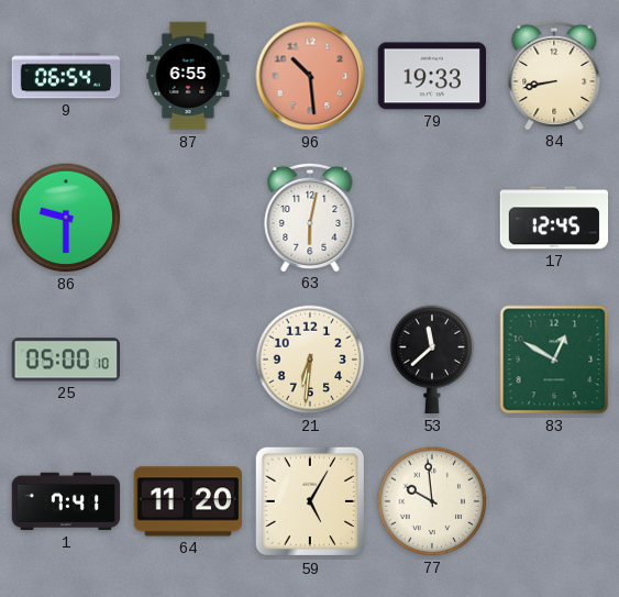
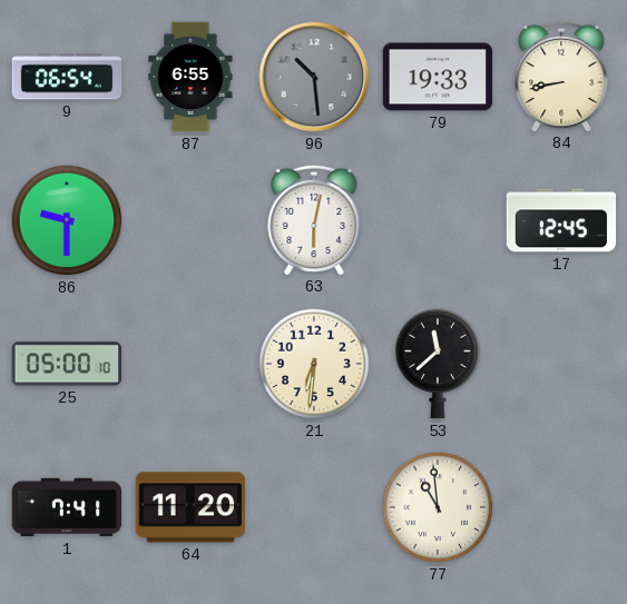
96 dial: salmon -> grey
83: 12:50 -> none
59: 5:05 -> none
77: 9:59 -> 10:59
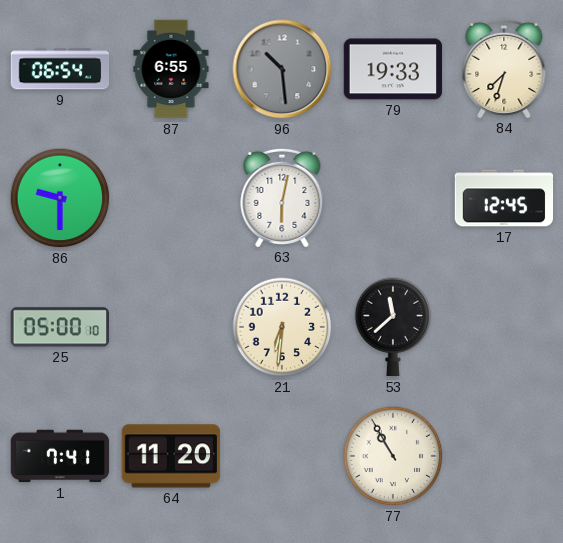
84: 8:43 -> 7:33
77: 10:59 -> 10:55
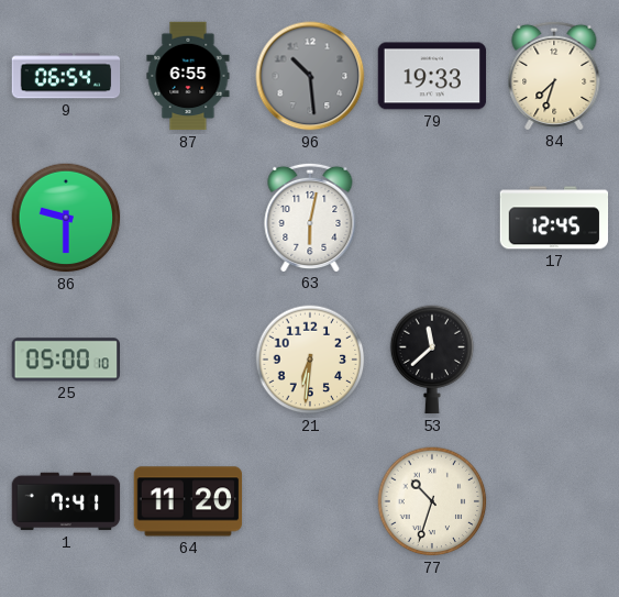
77: 10:55 -> 10:33
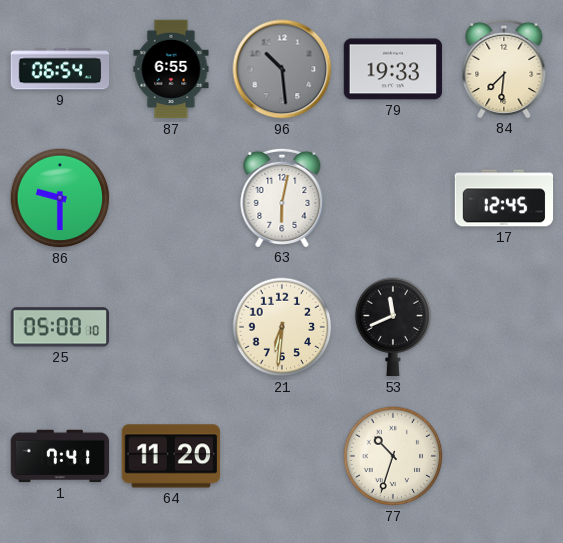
84: 7:33 -> 7:31
53: 11:38 -> 11:41
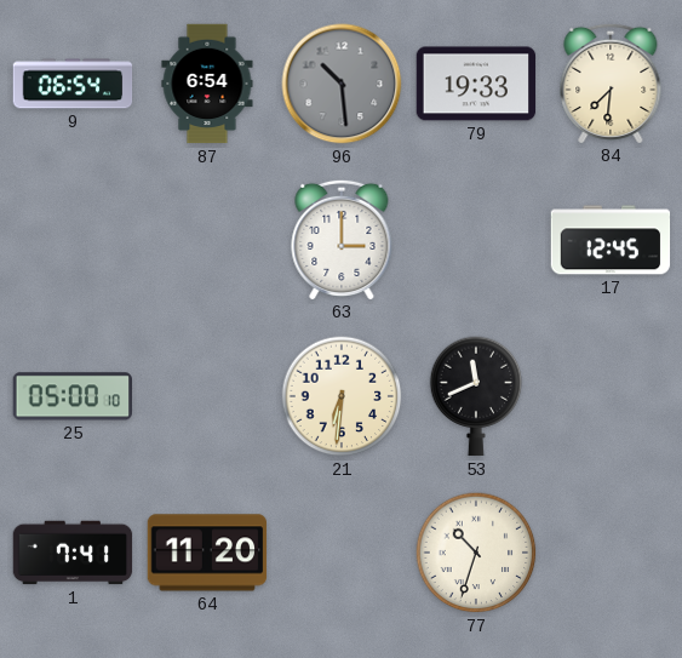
87: 6:55 -> 6:54
86: 9:30 -> none
63: 6:02 -> 3:00
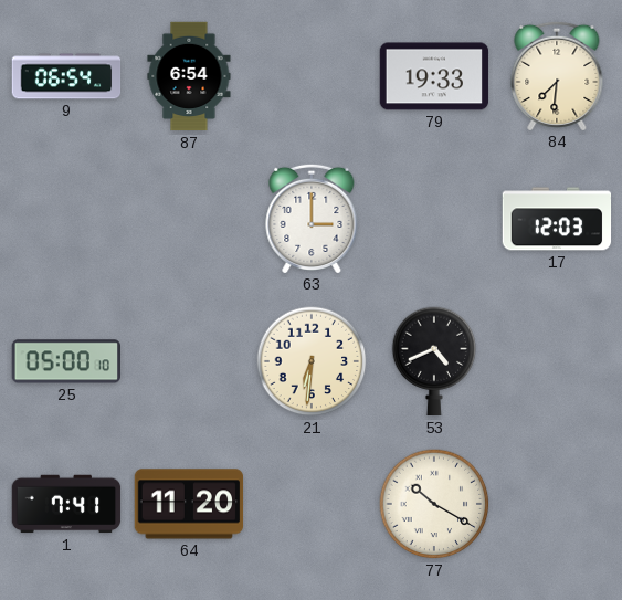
96: 10:29 -> none
17: 12:45 -> 12:03
53: 11:41 -> 4:41
77: 10:33 -> 10:20
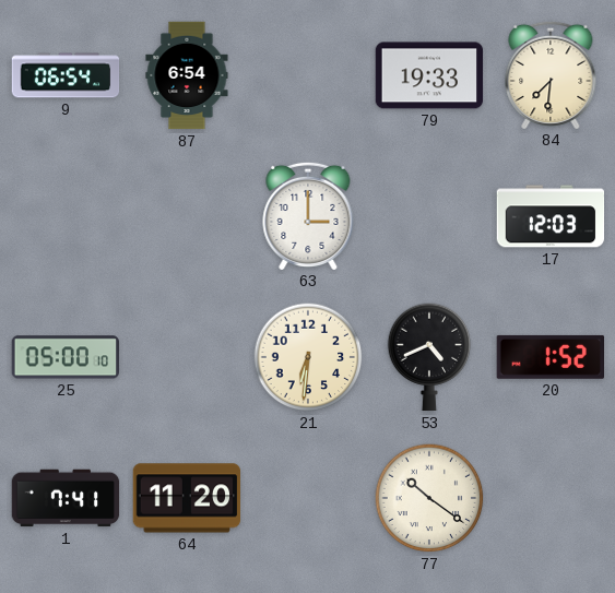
20: none -> 1:52
77: 10:20 -> 10:21
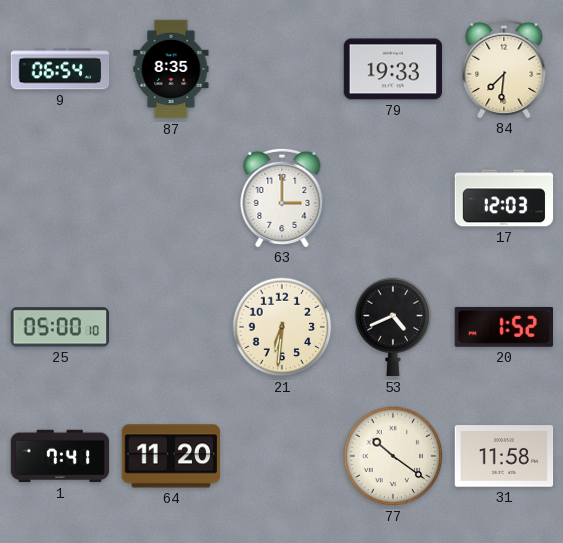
87: 6:54 -> 8:35
31: none -> 11:58
